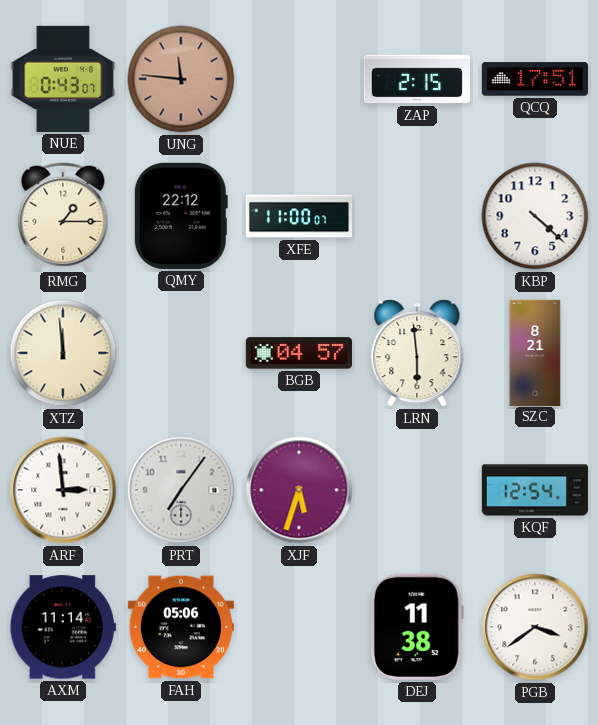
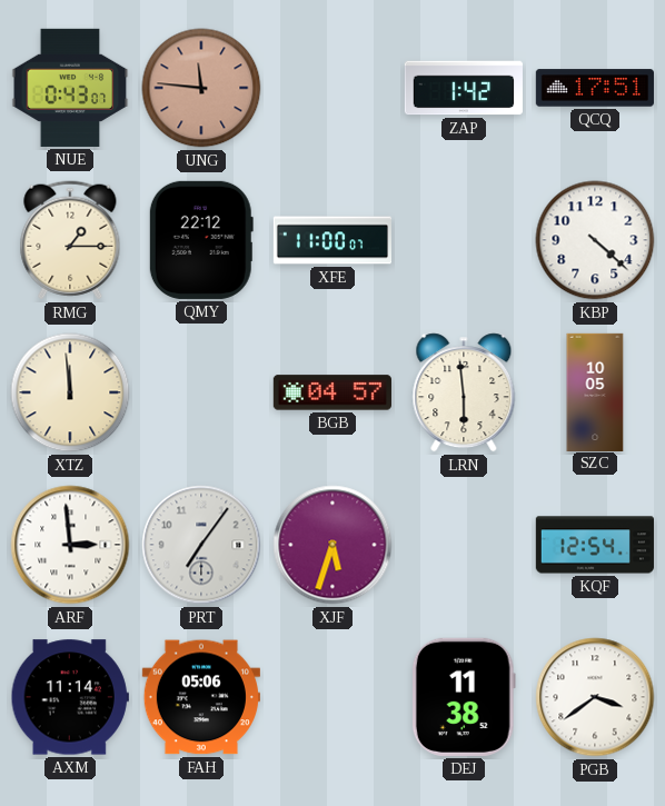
ZAP: 2:15 -> 1:42
SZC: 8:21 -> 10:05
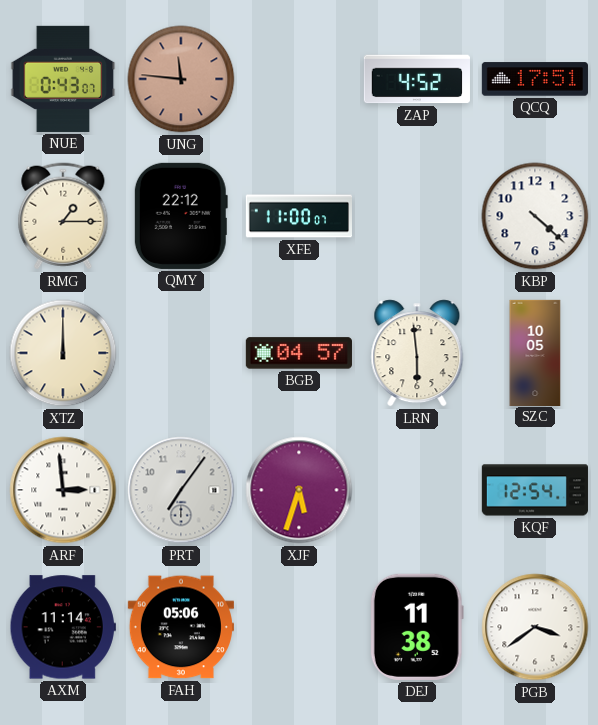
ZAP: 1:42 -> 4:52
XTZ: 11:59 -> 12:00
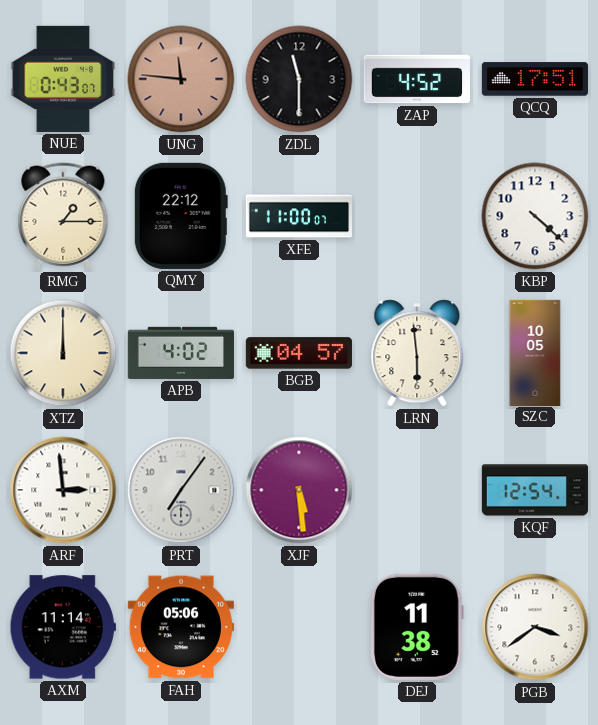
ZDL: none -> 11:30
APB: none -> 4:02
XJF: 5:33 -> 5:29
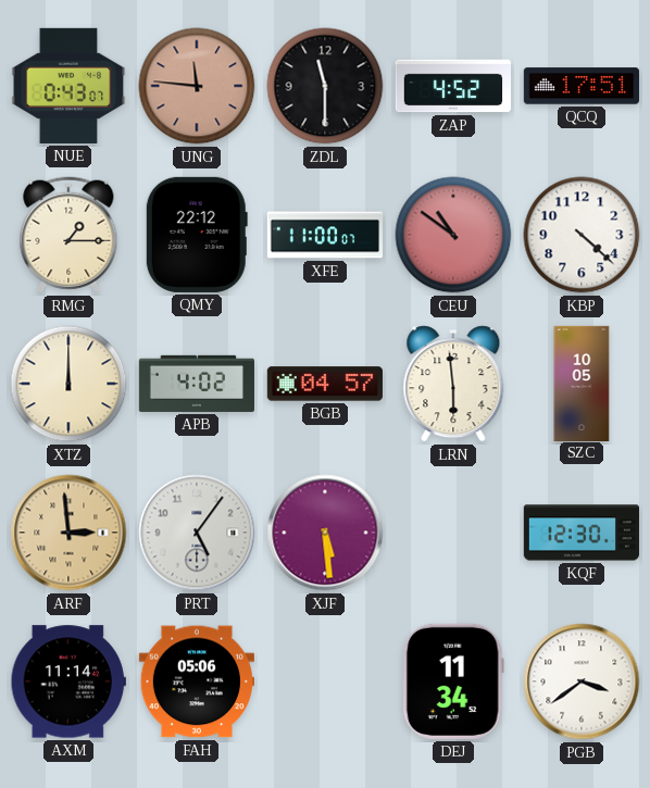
CEU: none -> 10:51
ARF dial: white -> champagne
PRT: 7:06 -> 5:06
KQF: 12:54 -> 12:30
DEJ: 11:38 -> 11:34
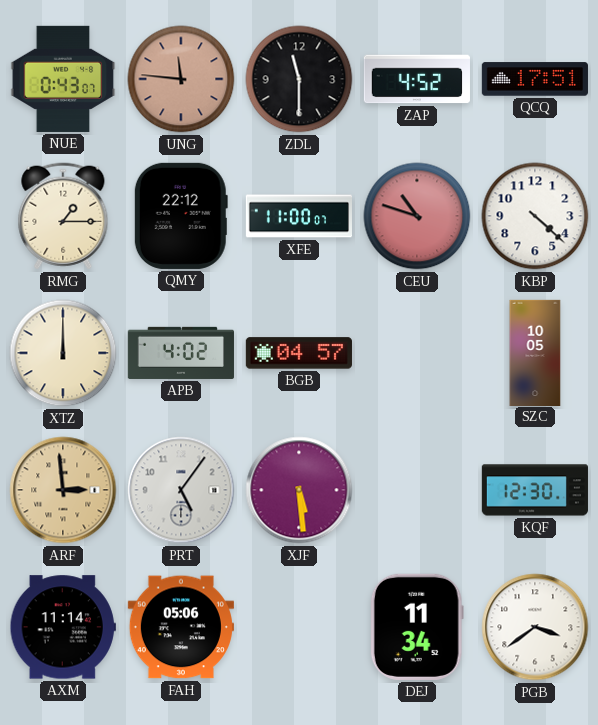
CEU: 10:51 -> 10:48
LRN: 5:59 -> none
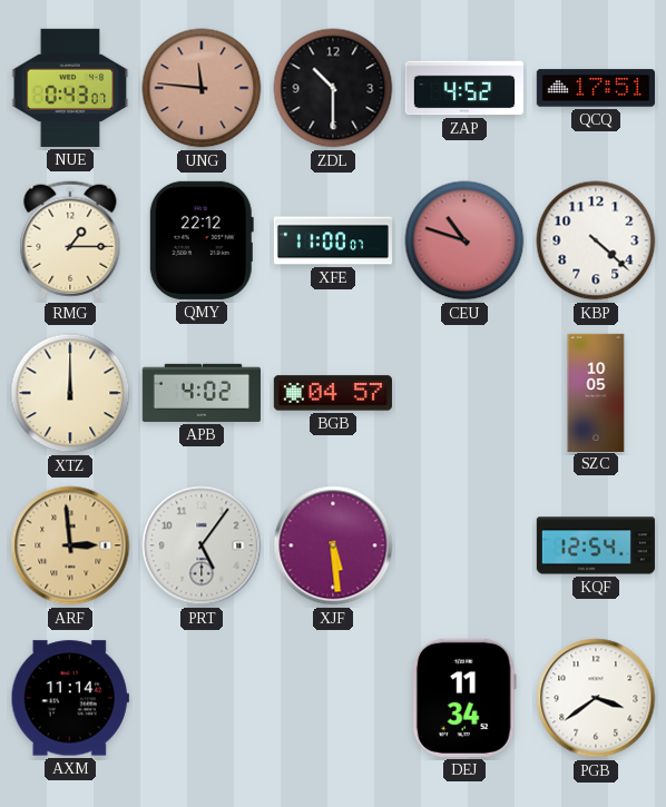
ZDL: 11:30 -> 10:30
KQF: 12:30 -> 12:54
FAH: 05:06 -> none
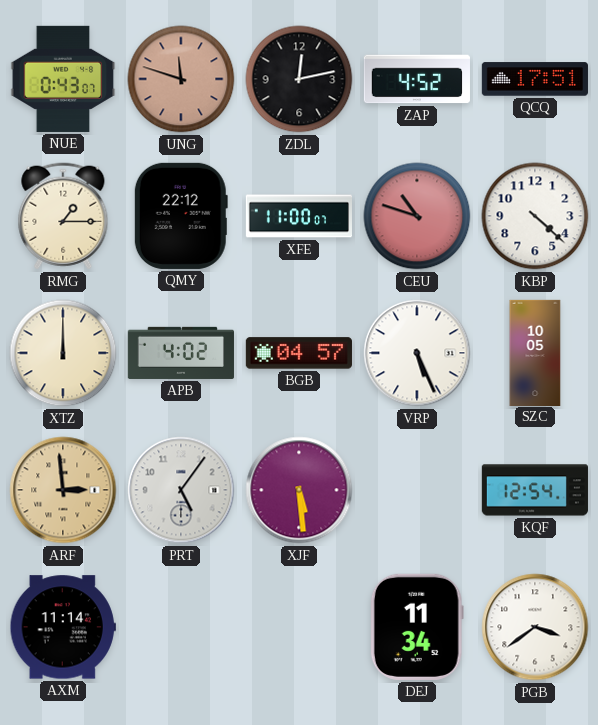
UNG: 11:46 -> 11:48
ZDL: 10:30 -> 12:13
VRP: none -> 5:26
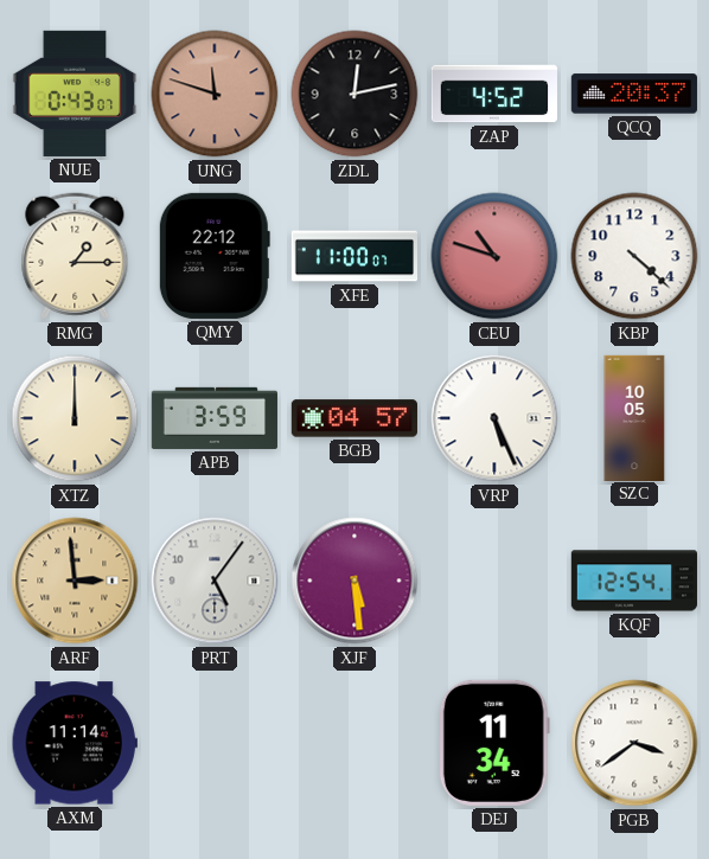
QCQ: 17:51 -> 20:37
APB: 4:02 -> 3:59
